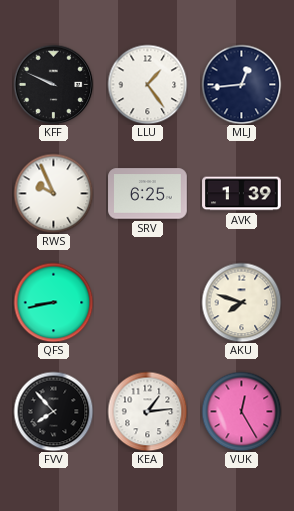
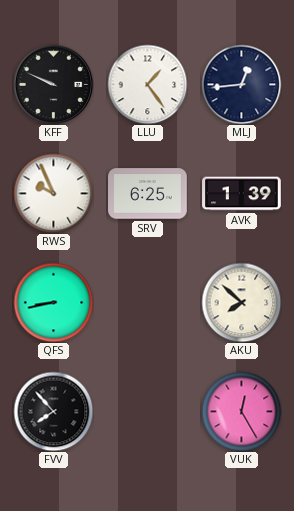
AKU: 7:48 -> 7:52
KEA: 1:14 -> none
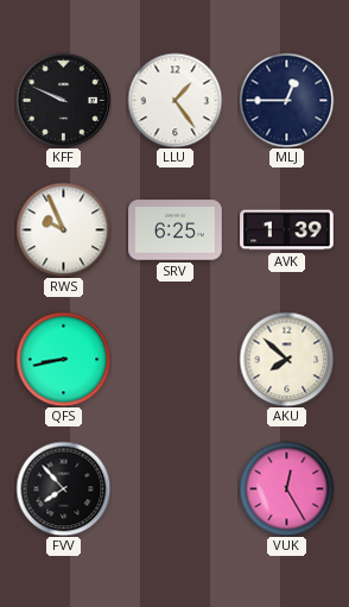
MLJ: 12:44 -> 12:45
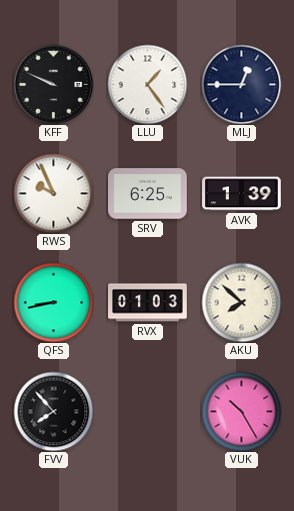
RVX: none -> 01:03
VUK: 12:25 -> 10:25
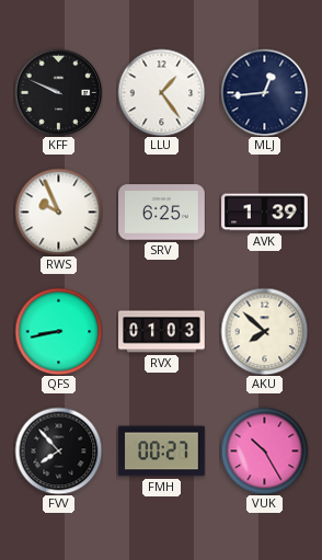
MLJ: 12:45 -> 12:44
FMH: none -> 00:27
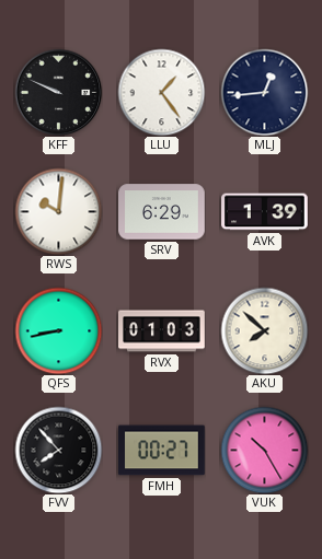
RWS: 9:56 -> 10:01
SRV: 6:25 -> 6:29
